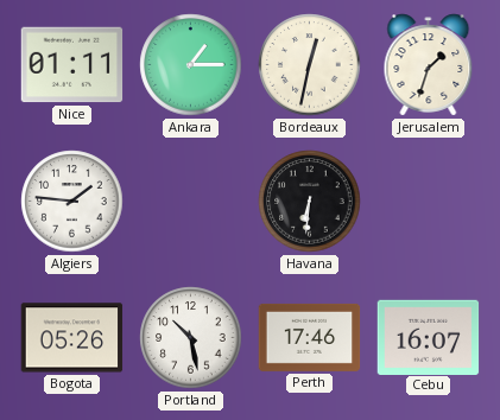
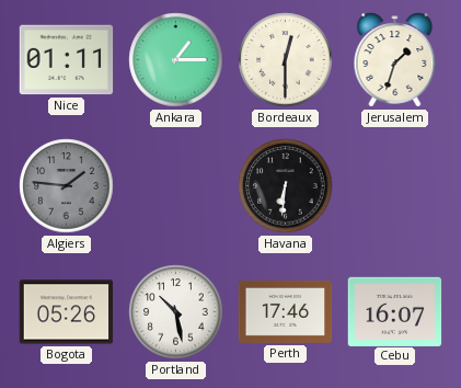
Bordeaux: 12:32 -> 12:30
Algiers dial: white -> grey
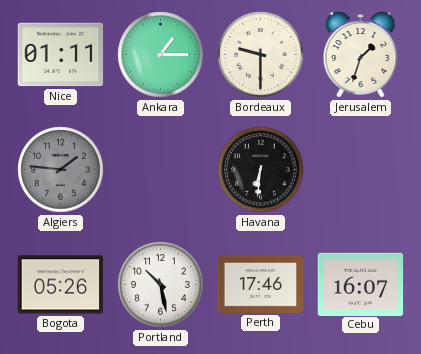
Bordeaux: 12:30 -> 9:30
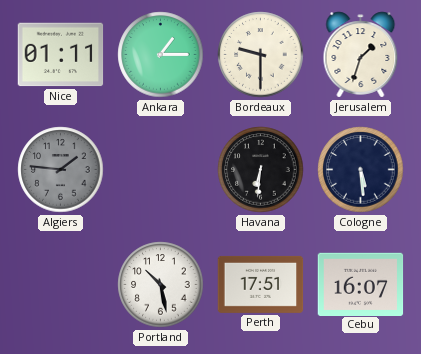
Cologne: none -> 5:29
Bogota: 05:26 -> none
Perth: 17:46 -> 17:51
